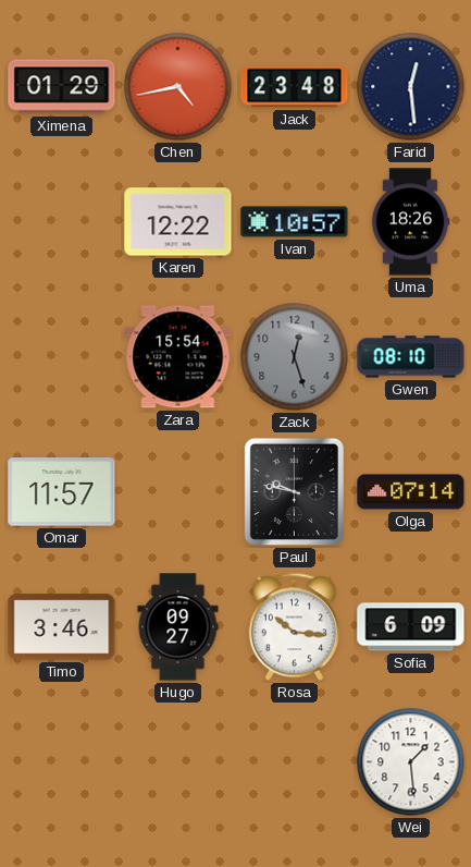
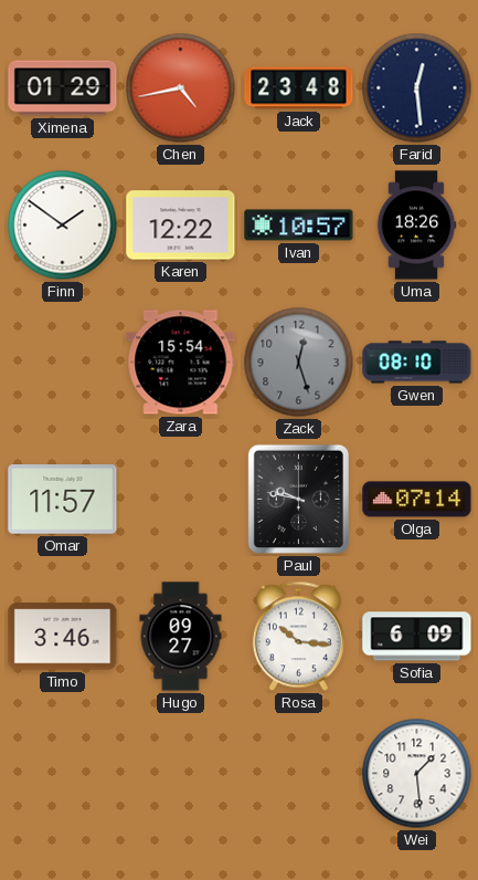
Finn: none -> 1:51
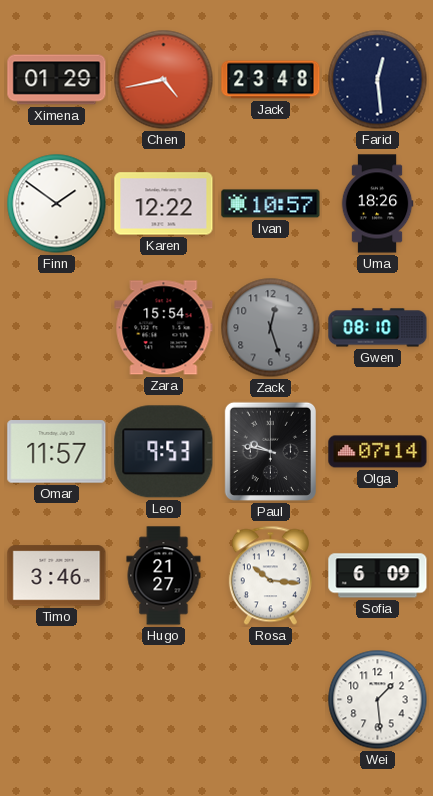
Leo: none -> 9:53
Hugo: 09:27 -> 21:27
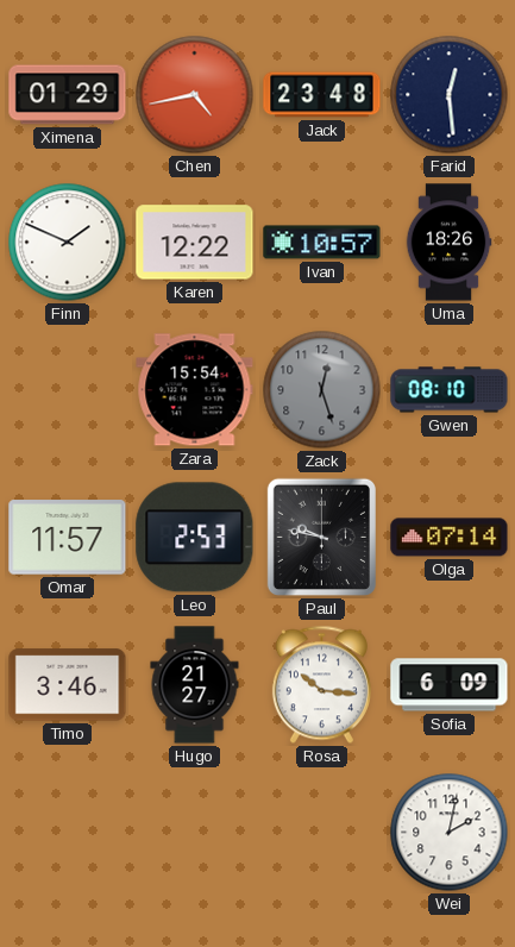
Finn: 1:51 -> 1:49
Leo: 9:53 -> 2:53
Wei: 1:29 -> 2:02
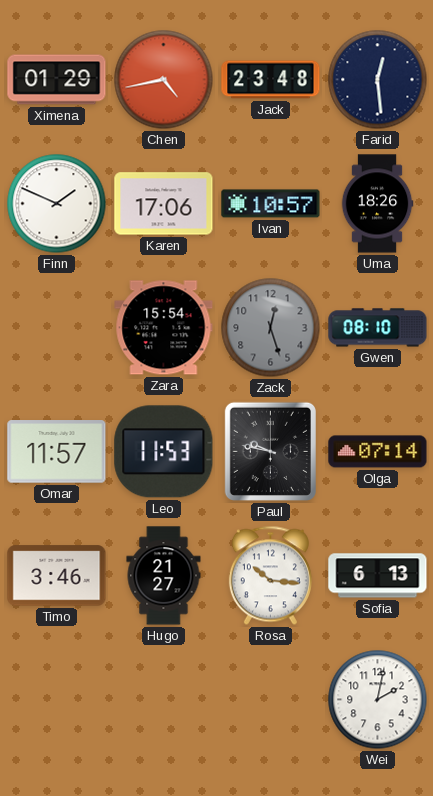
Karen: 12:22 -> 17:06
Leo: 2:53 -> 11:53
Sofia: 6:09 -> 6:13
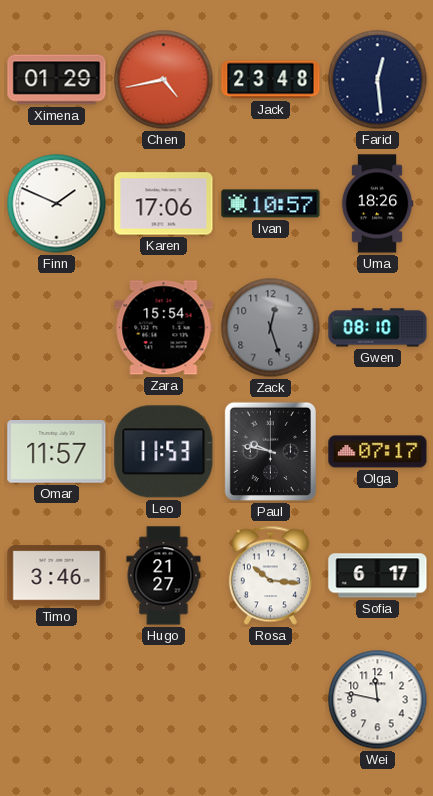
Olga: 07:14 -> 07:17
Sofia: 6:13 -> 6:17
Wei: 2:02 -> 11:47
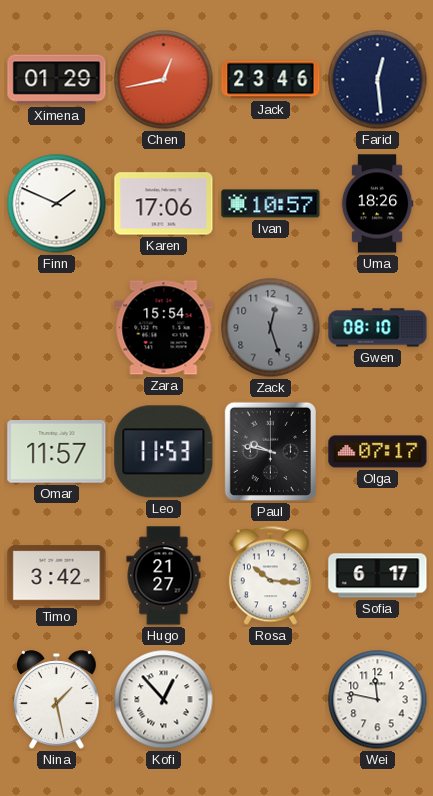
Chen: 4:43 -> 12:43
Jack: 23:48 -> 23:46
Timo: 3:46 -> 3:42
Nina: none -> 1:28
Kofi: none -> 12:53
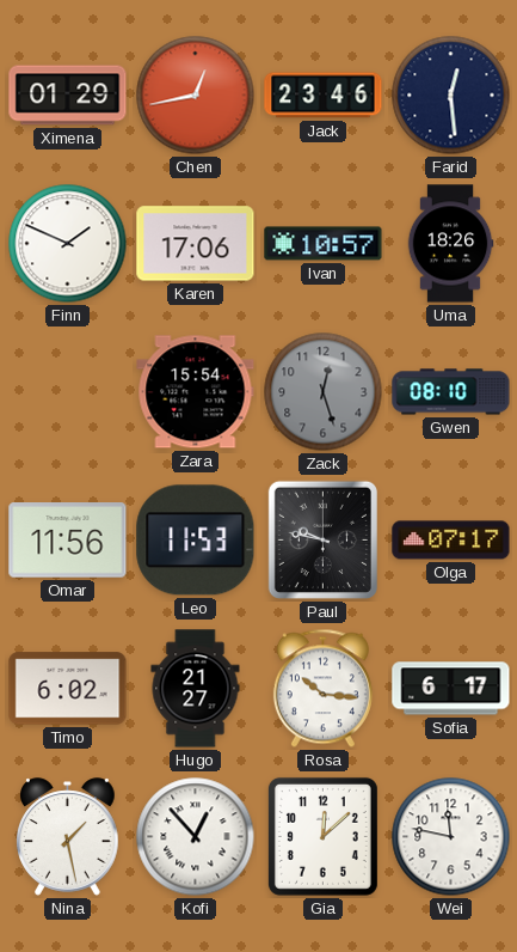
Omar: 11:57 -> 11:56
Timo: 3:42 -> 6:02
Gia: none -> 12:08
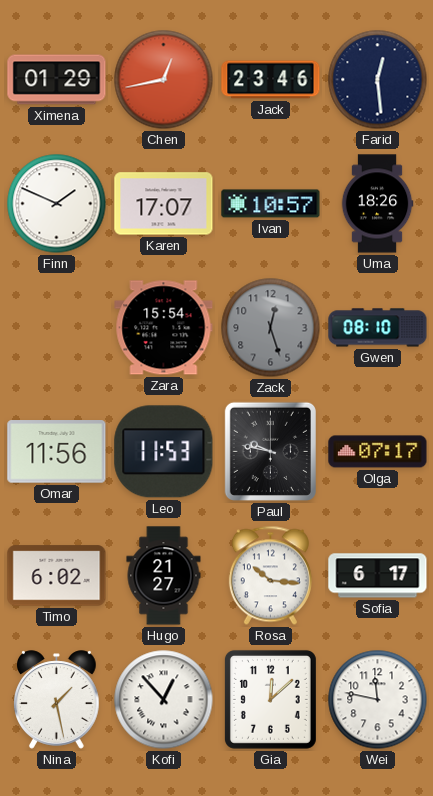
Karen: 17:06 -> 17:07
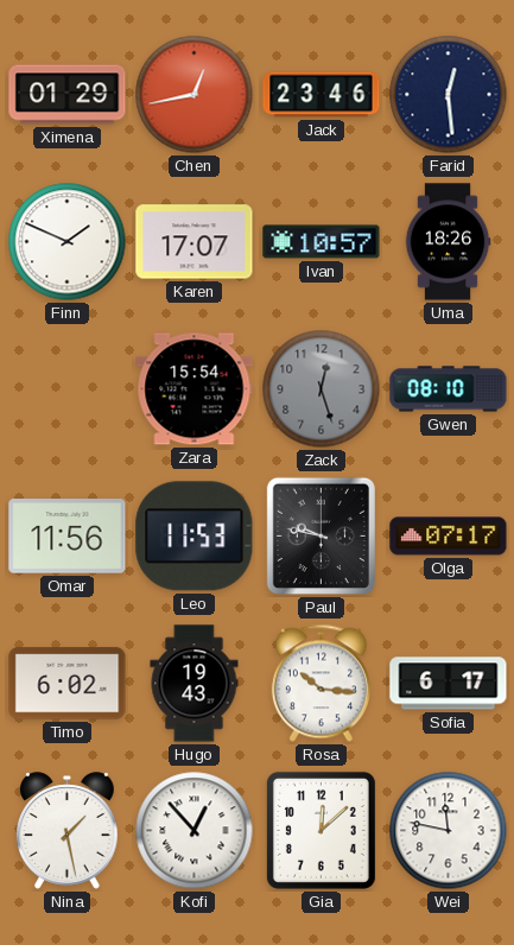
Hugo: 21:27 -> 19:43
